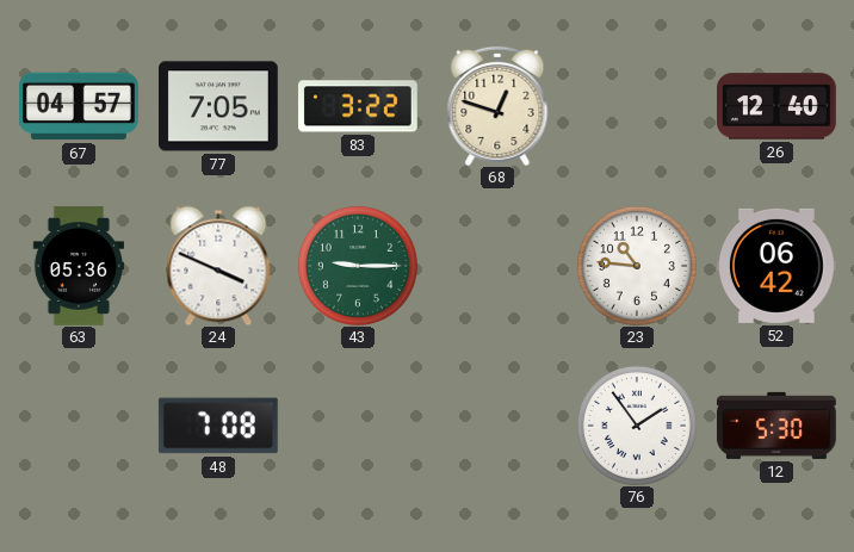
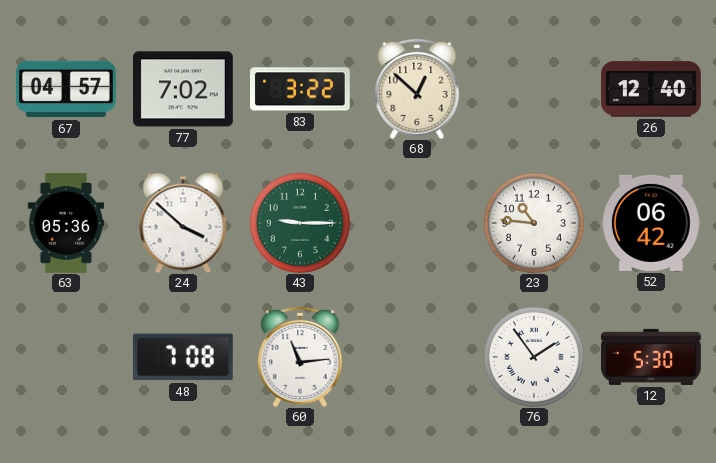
77: 7:05 -> 7:02
68: 12:48 -> 12:52
24: 3:49 -> 3:52
60: none -> 11:14
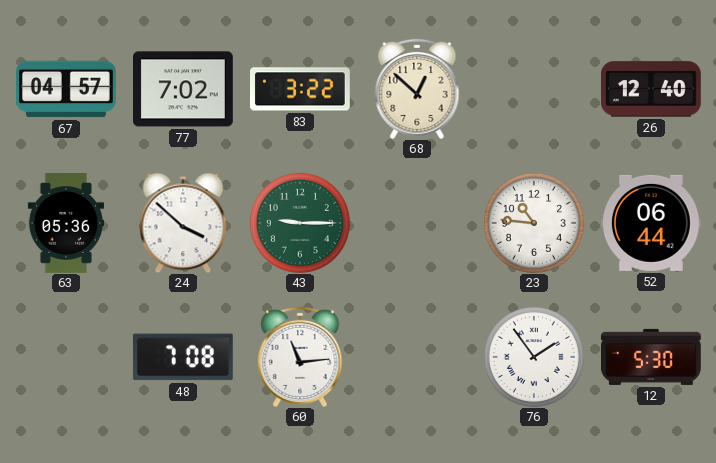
52: 06:42 -> 06:44
